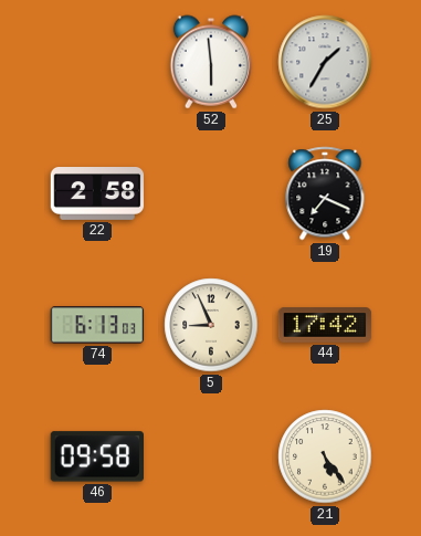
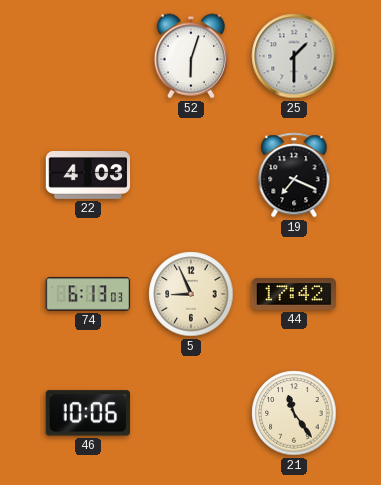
52: 5:59 -> 6:03
25: 1:35 -> 1:30
22: 2:58 -> 4:03
46: 09:58 -> 10:06
21: 5:24 -> 11:24
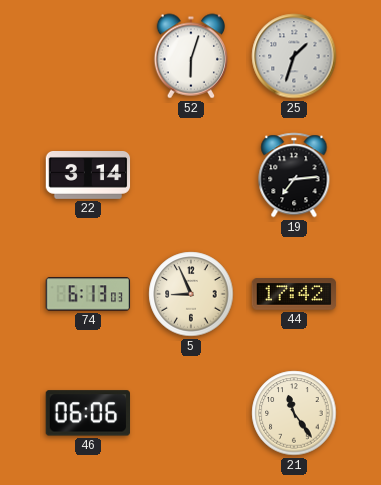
25: 1:30 -> 1:33
22: 4:03 -> 3:14
19: 7:19 -> 7:14
46: 10:06 -> 06:06
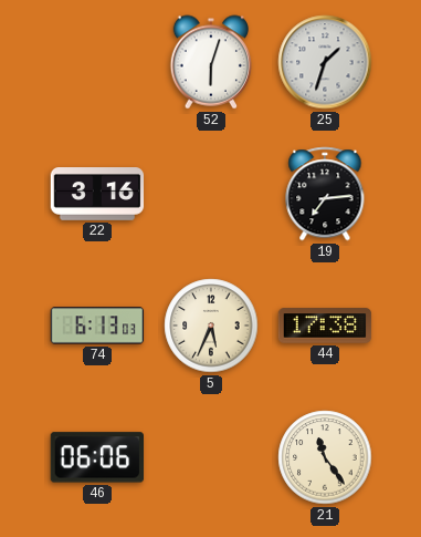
22: 3:14 -> 3:16
5: 8:56 -> 5:34
44: 17:42 -> 17:38
